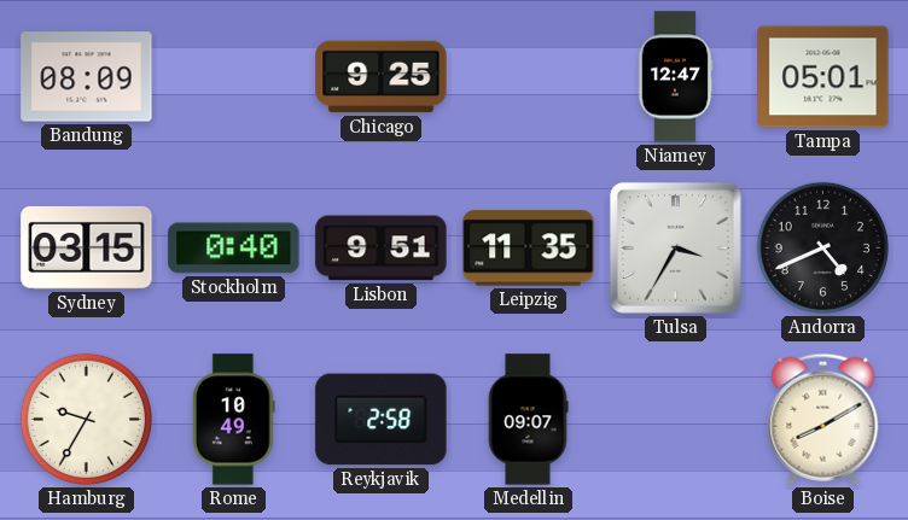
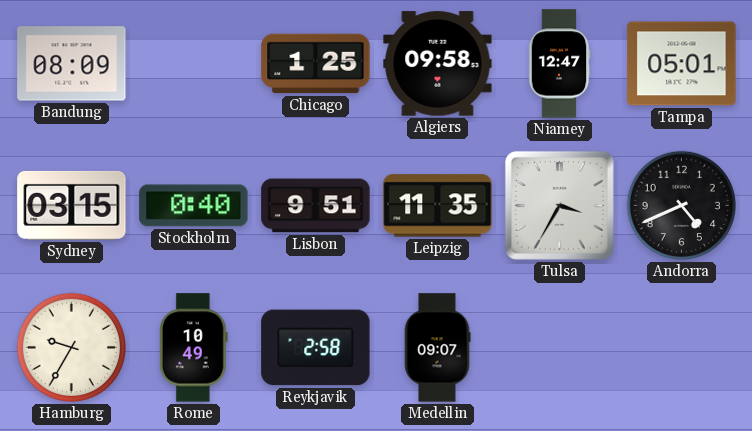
Chicago: 9:25 -> 1:25
Algiers: none -> 09:58
Boise: 8:10 -> none
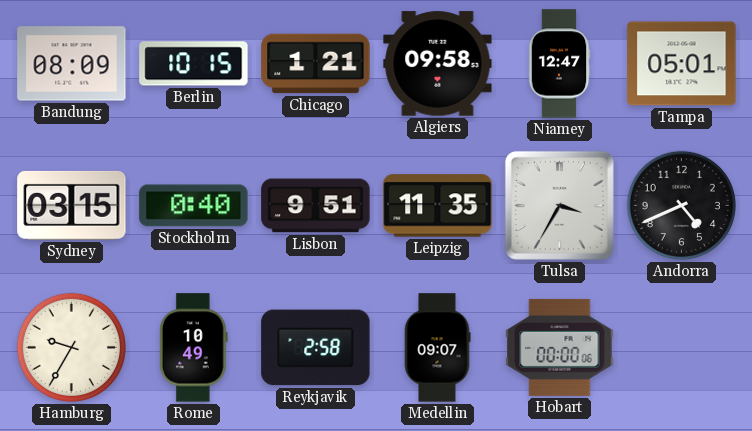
Berlin: none -> 10:15
Chicago: 1:25 -> 1:21
Hobart: none -> 00:00
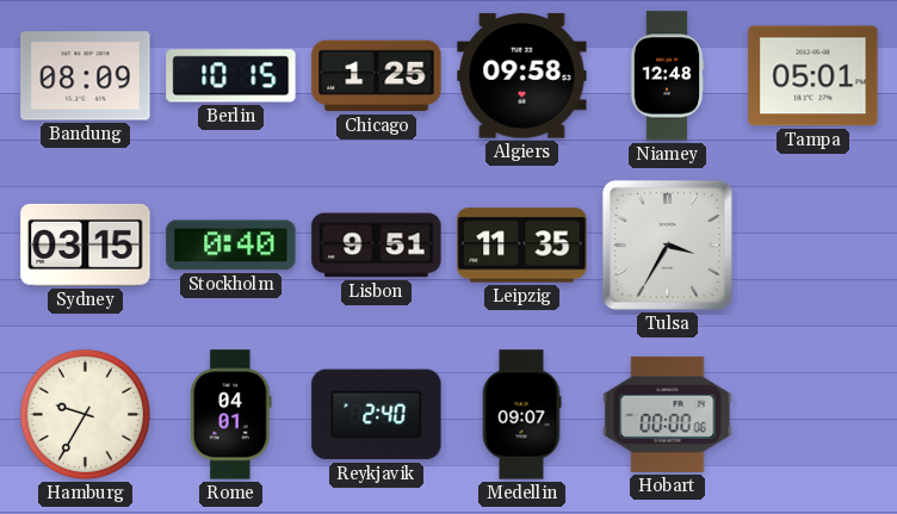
Chicago: 1:21 -> 1:25
Niamey: 12:47 -> 12:48
Andorra: 4:41 -> none
Rome: 10:49 -> 04:01
Reykjavik: 2:58 -> 2:40
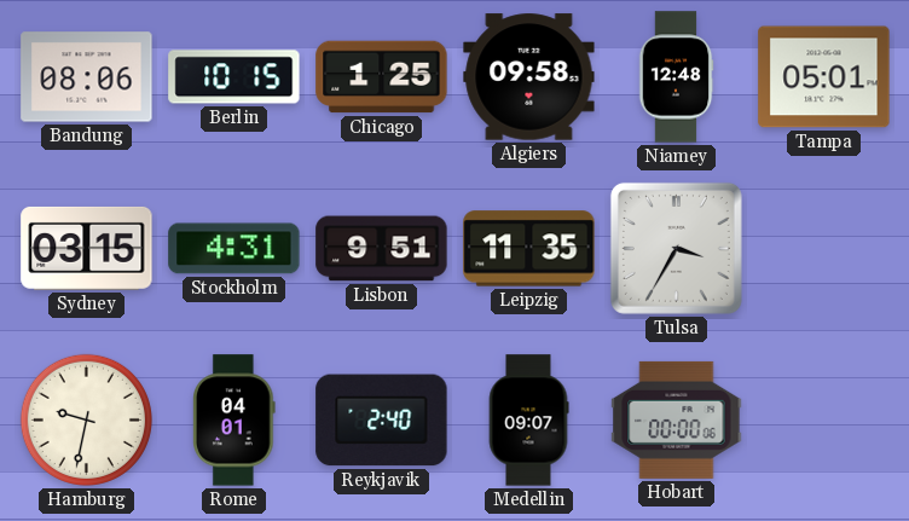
Bandung: 08:09 -> 08:06
Stockholm: 0:40 -> 4:31
Hamburg: 9:35 -> 9:32
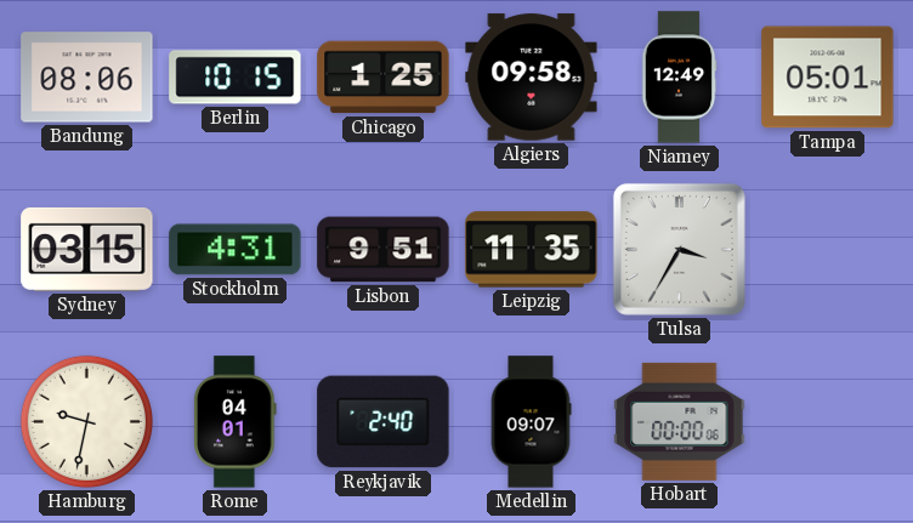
Niamey: 12:48 -> 12:49
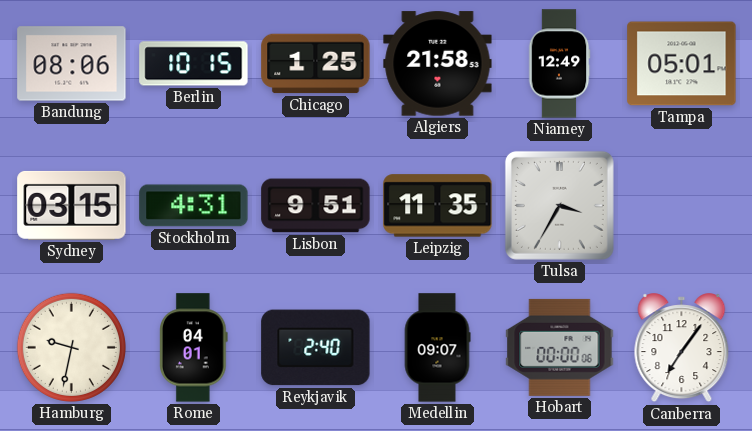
Algiers: 09:58 -> 21:58
Canberra: none -> 7:06
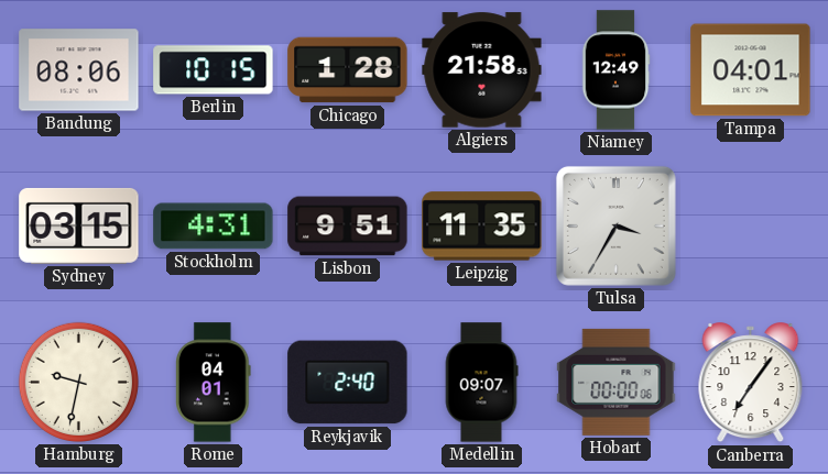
Chicago: 1:25 -> 1:28
Tampa: 05:01 -> 04:01
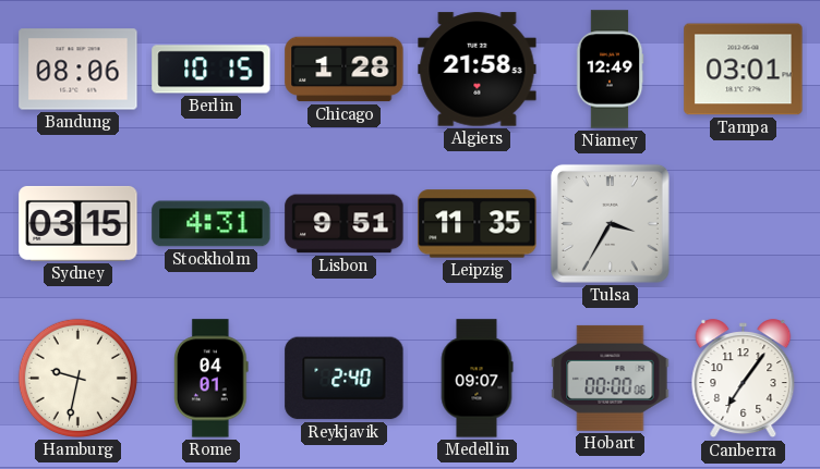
Tampa: 04:01 -> 03:01
